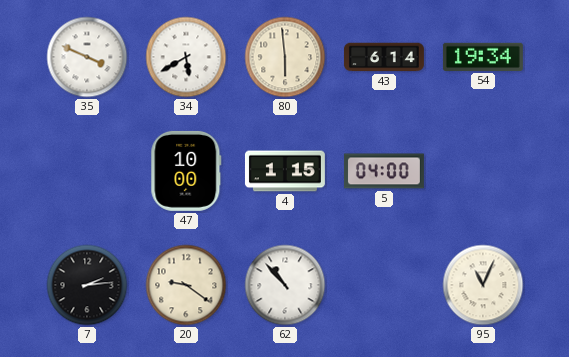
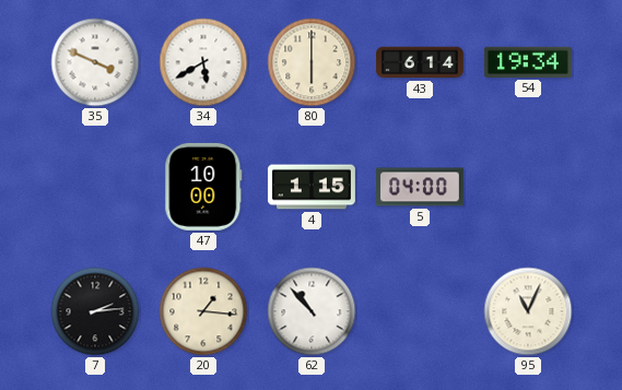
80: 5:59 -> 6:00
20: 9:21 -> 1:16
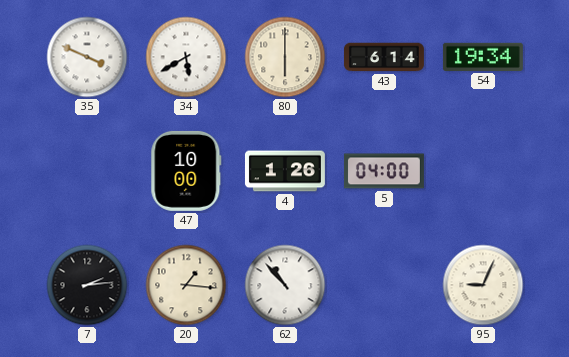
4: 1:15 -> 1:26
95: 11:04 -> 9:04
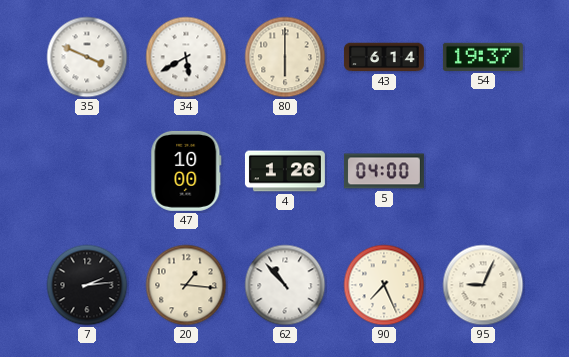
54: 19:34 -> 19:37
90: none -> 7:26
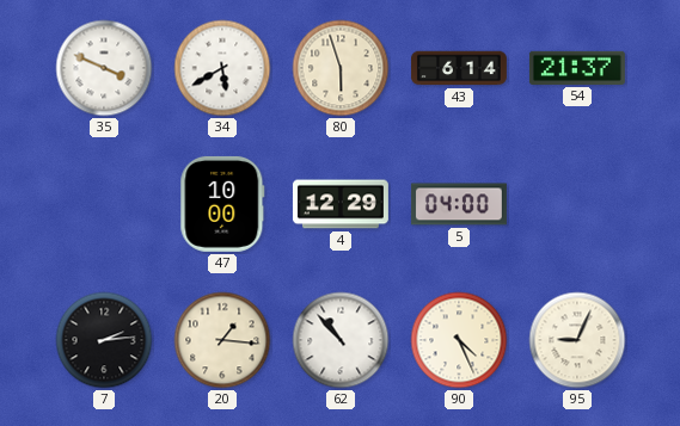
80: 6:00 -> 5:57
54: 19:37 -> 21:37
4: 1:26 -> 12:29
90: 7:26 -> 4:26
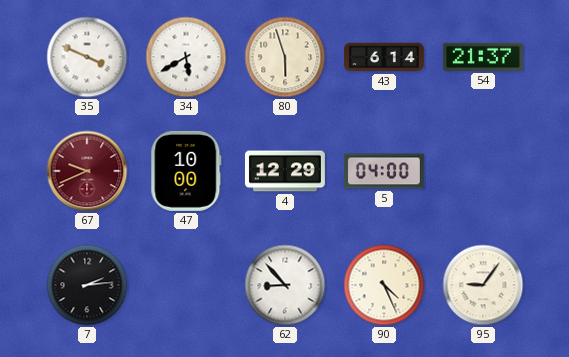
67: none -> 9:41
20: 1:16 -> none
62: 10:53 -> 8:53
95: 9:04 -> 9:06
